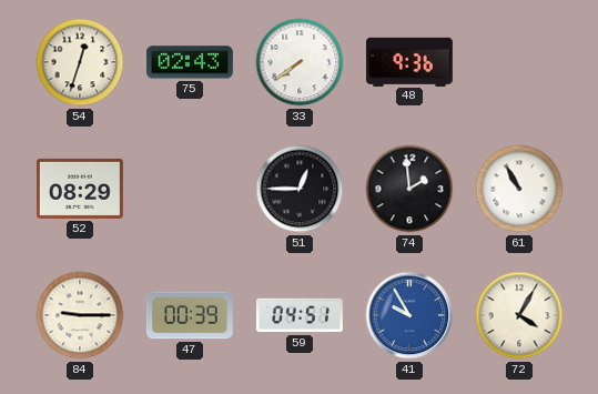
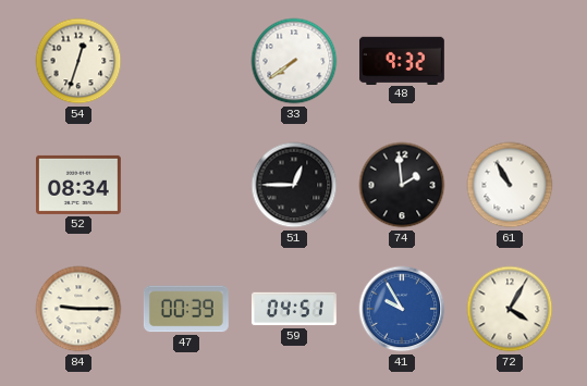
75: 02:43 -> none
48: 9:36 -> 9:32
52: 08:29 -> 08:34
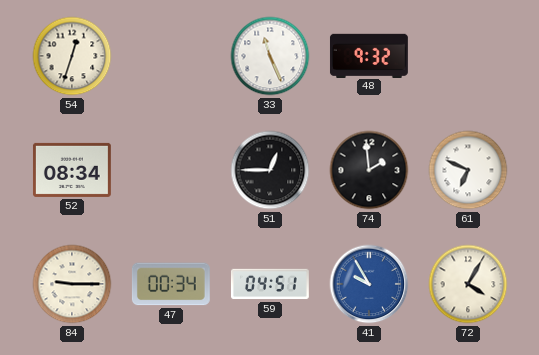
33: 7:39 -> 11:26
61: 10:55 -> 6:49
47: 00:39 -> 00:34
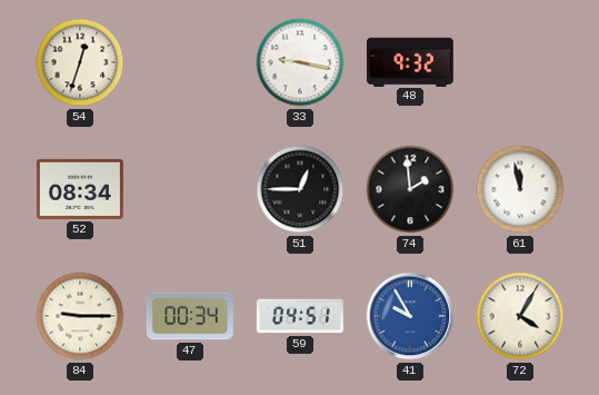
33: 11:26 -> 9:17
61: 6:49 -> 11:58
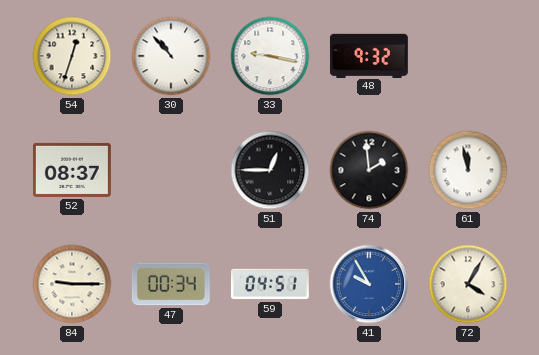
30: none -> 10:53
52: 08:34 -> 08:37
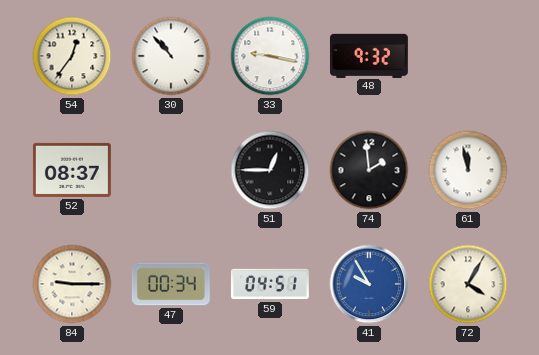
54: 12:33 -> 12:36
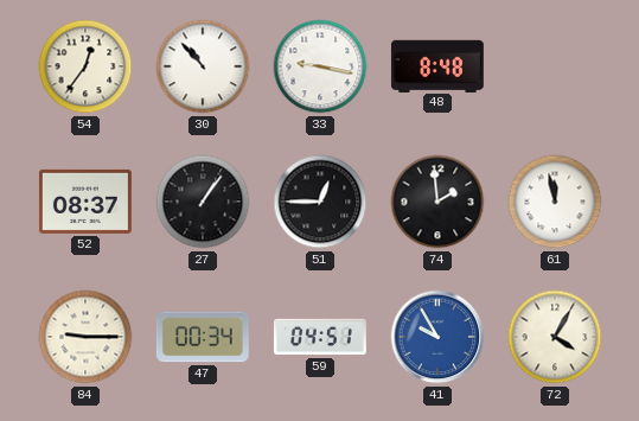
48: 9:32 -> 8:48
27: none -> 1:06
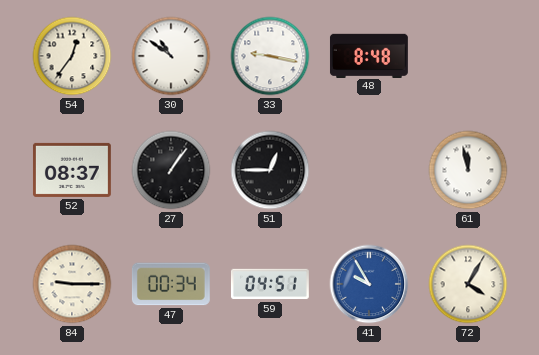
30: 10:53 -> 10:51
74: 1:59 -> none
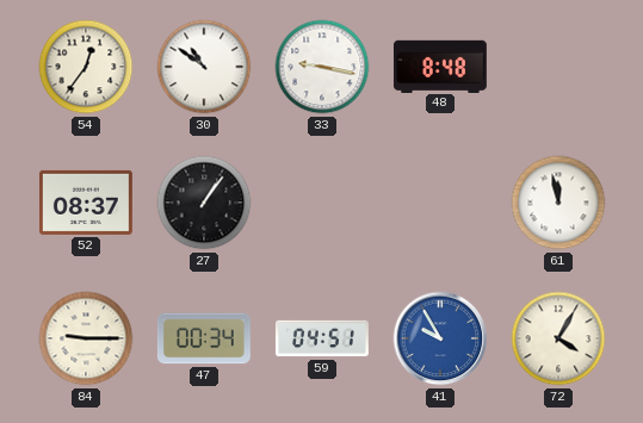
51: 12:45 -> none
